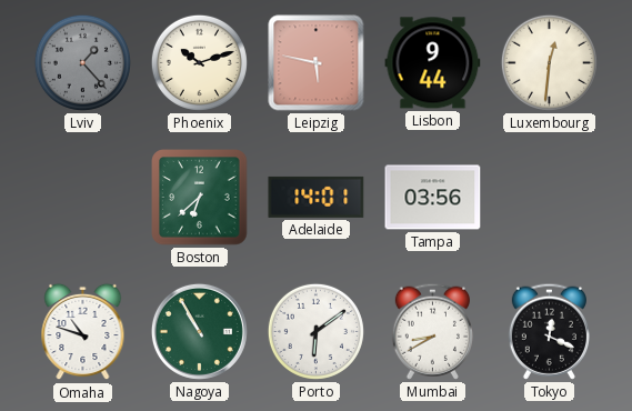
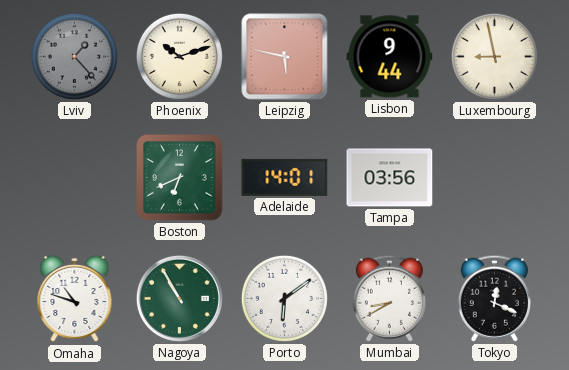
Luxembourg: 12:31 -> 8:58
Boston: 6:38 -> 6:41
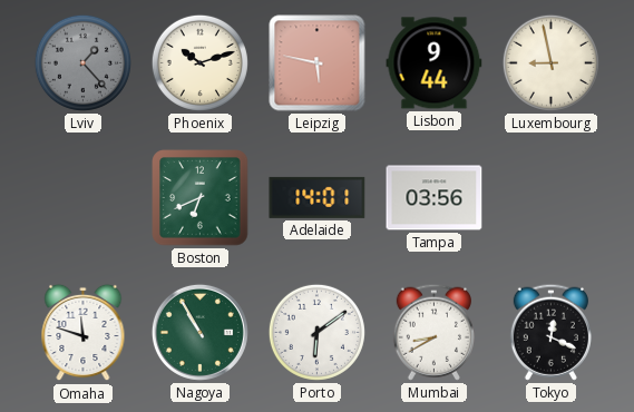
Omaha: 10:48 -> 11:48
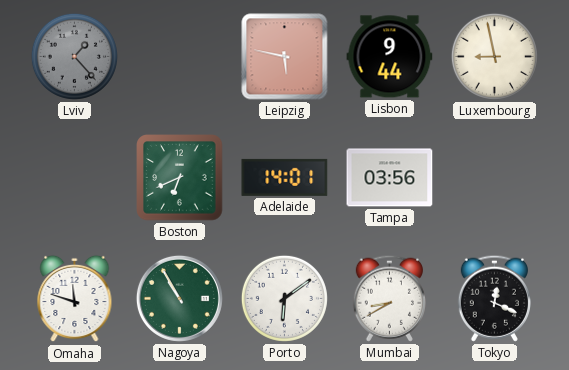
Phoenix: 10:12 -> none
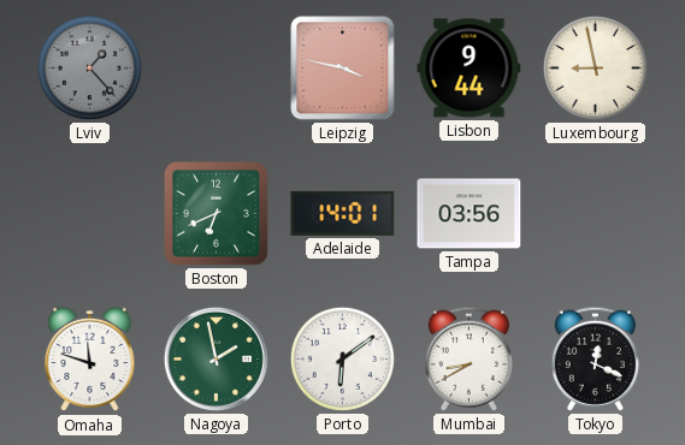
Leipzig: 5:47 -> 3:47
Nagoya: 10:55 -> 1:58
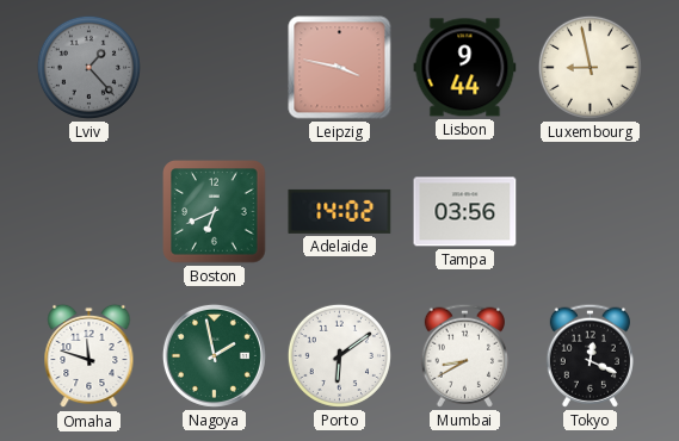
Adelaide: 14:01 -> 14:02
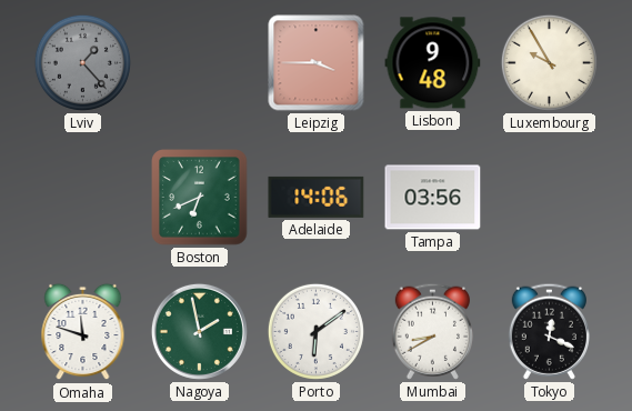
Leipzig: 3:47 -> 3:45
Lisbon: 9:44 -> 9:48
Luxembourg: 8:58 -> 9:55
Adelaide: 14:02 -> 14:06
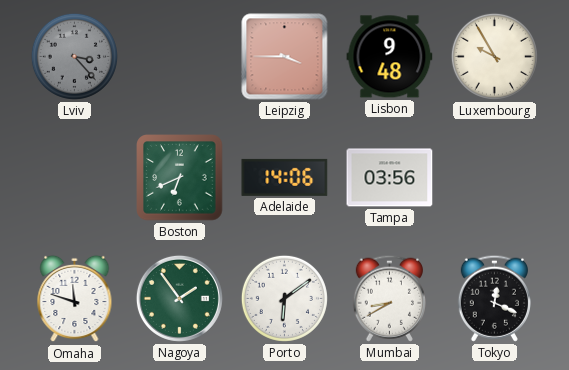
Lviv: 1:23 -> 3:23
Nagoya: 1:58 -> 1:54
